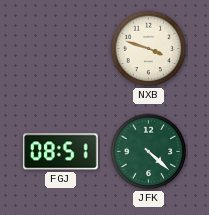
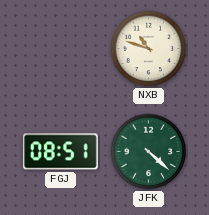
NXB: 3:48 -> 10:48
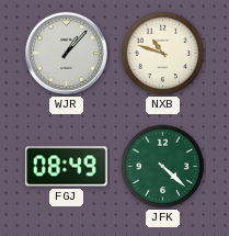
WJR: none -> 1:07
FGJ: 08:51 -> 08:49
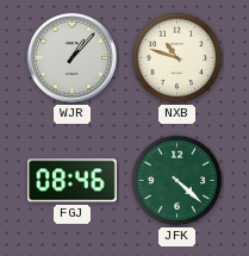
FGJ: 08:49 -> 08:46
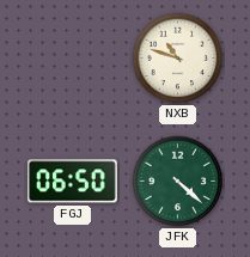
WJR: 1:07 -> none
FGJ: 08:46 -> 06:50
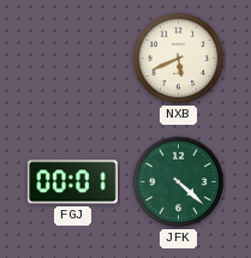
NXB: 10:48 -> 5:41
FGJ: 06:50 -> 00:01
